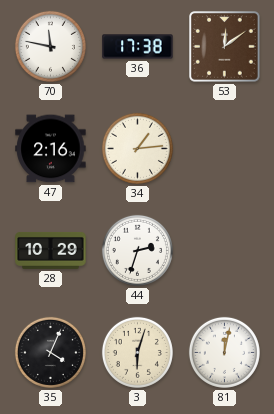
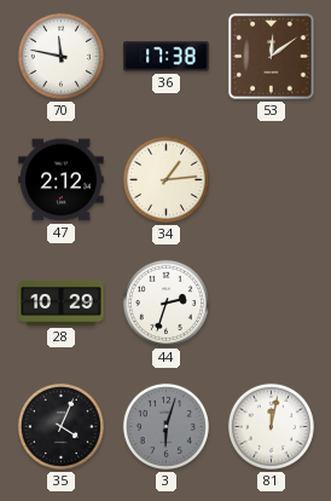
47: 2:16 -> 2:12
3 dial: cream -> grey
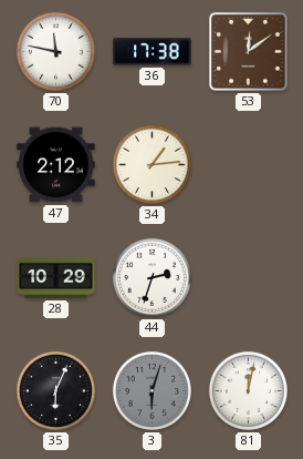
35: 4:04 -> 6:04
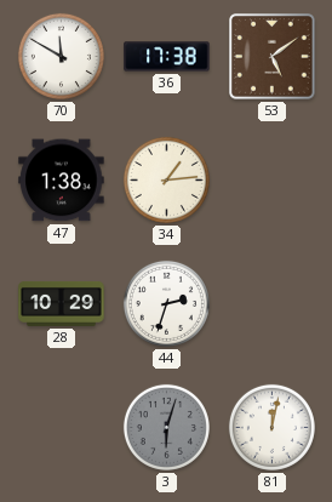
70: 11:47 -> 11:50
53: 12:09 -> 5:09
47: 2:12 -> 1:38
35: 6:04 -> none
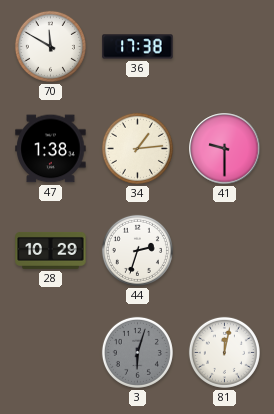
53: 5:09 -> none
41: none -> 9:30
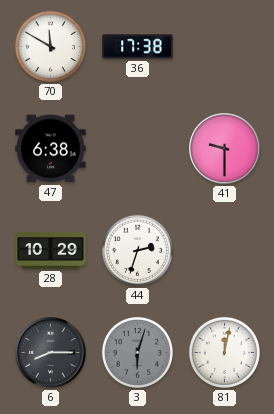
47: 1:38 -> 6:38
34: 1:14 -> none
6: none -> 8:15
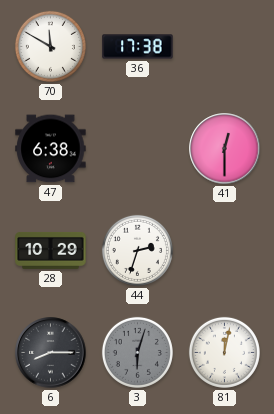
41: 9:30 -> 12:30
